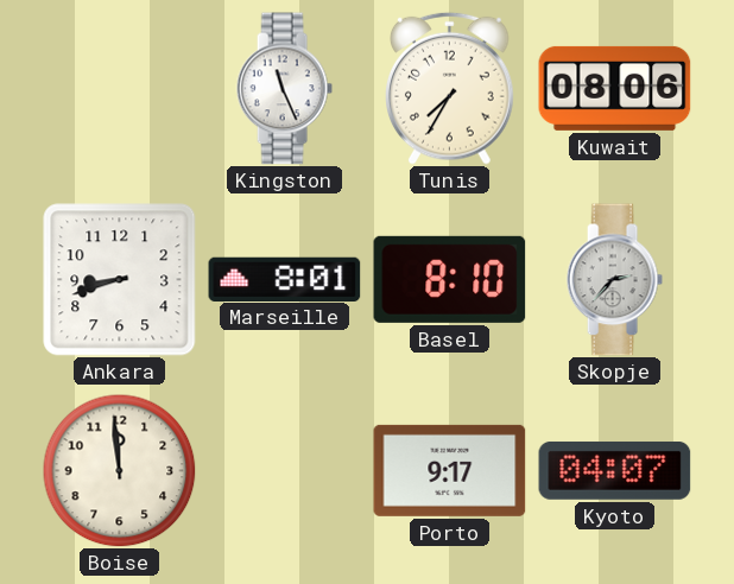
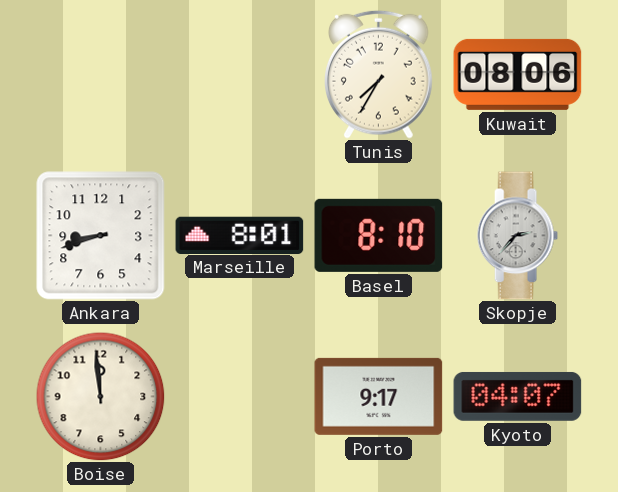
Kingston: 11:26 -> none
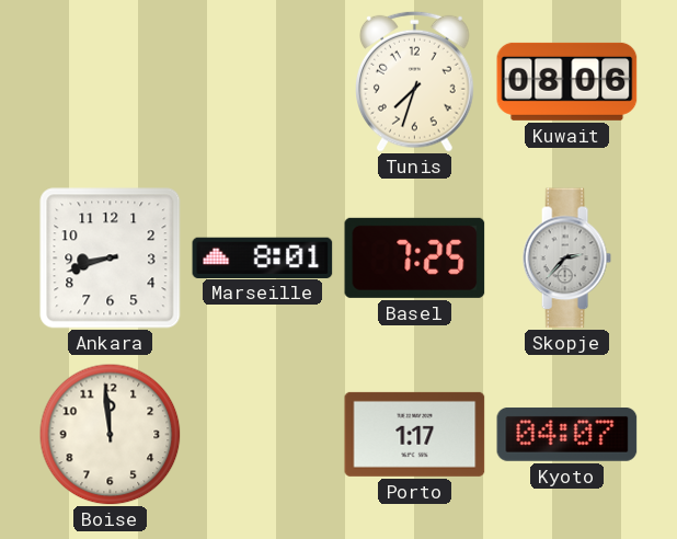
Tunis: 7:35 -> 7:33
Basel: 8:10 -> 7:25
Porto: 9:17 -> 1:17
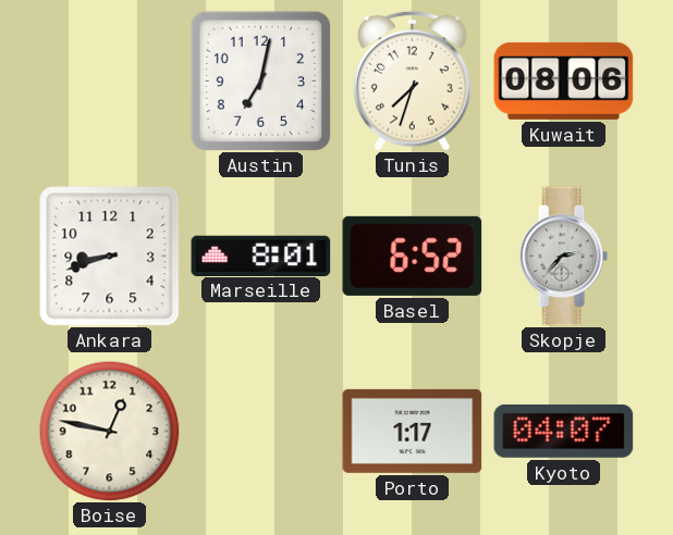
Austin: none -> 7:02
Basel: 7:25 -> 6:52
Boise: 11:59 -> 12:47
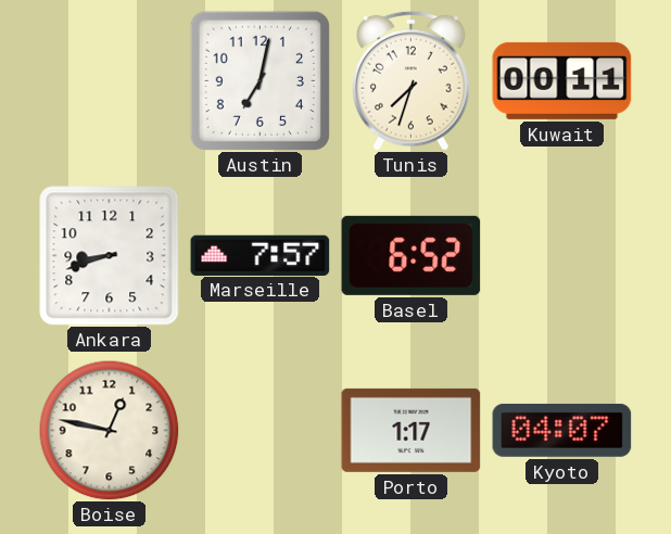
Kuwait: 08:06 -> 00:11
Marseille: 8:01 -> 7:57
Skopje: 2:37 -> none
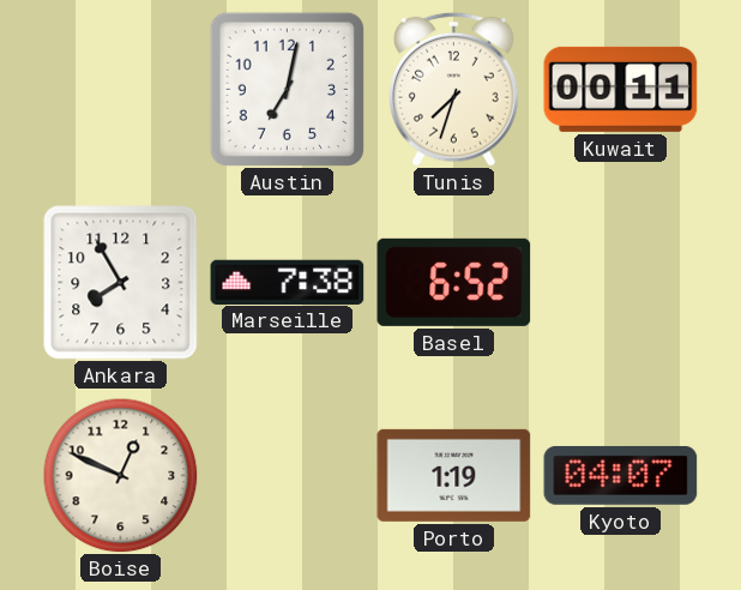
Ankara: 8:42 -> 7:55
Marseille: 7:57 -> 7:38
Boise: 12:47 -> 12:49
Porto: 1:17 -> 1:19
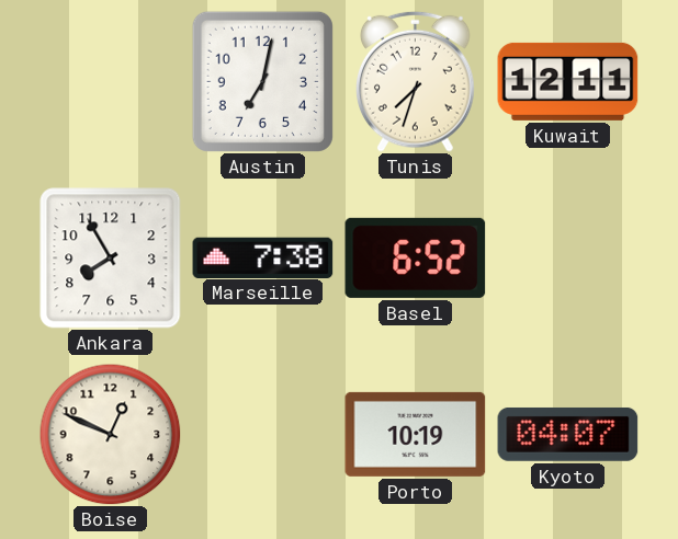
Kuwait: 00:11 -> 12:11
Porto: 1:19 -> 10:19
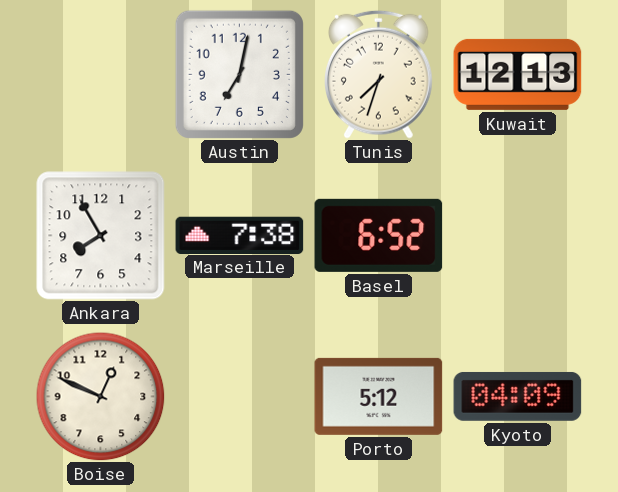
Kuwait: 12:11 -> 12:13
Porto: 10:19 -> 5:12
Kyoto: 04:07 -> 04:09
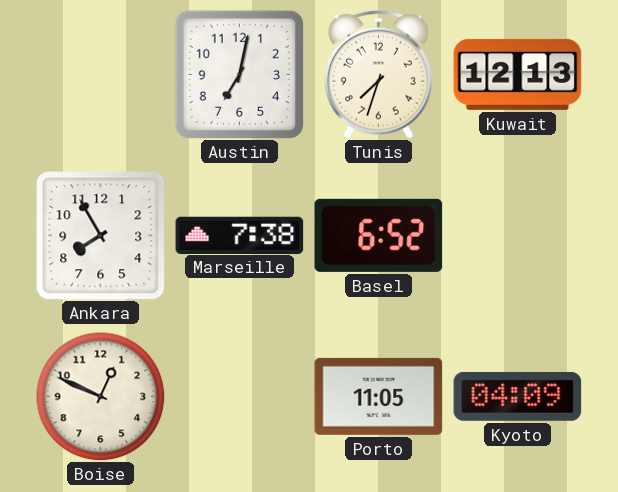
Porto: 5:12 -> 11:05
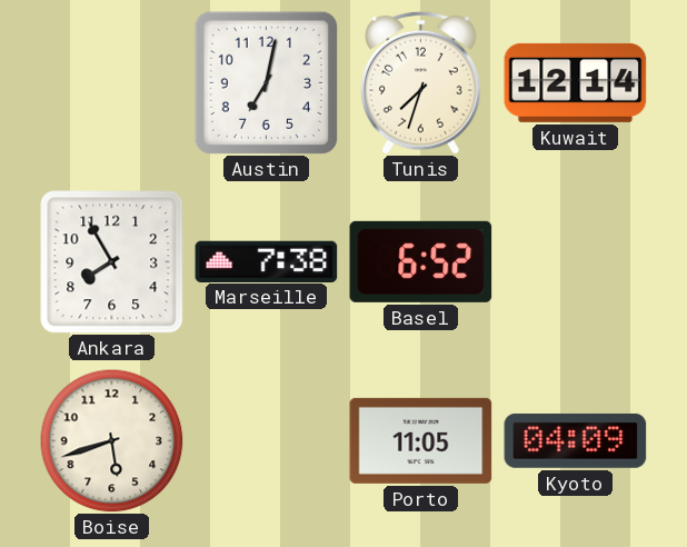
Kuwait: 12:13 -> 12:14
Boise: 12:49 -> 5:42
